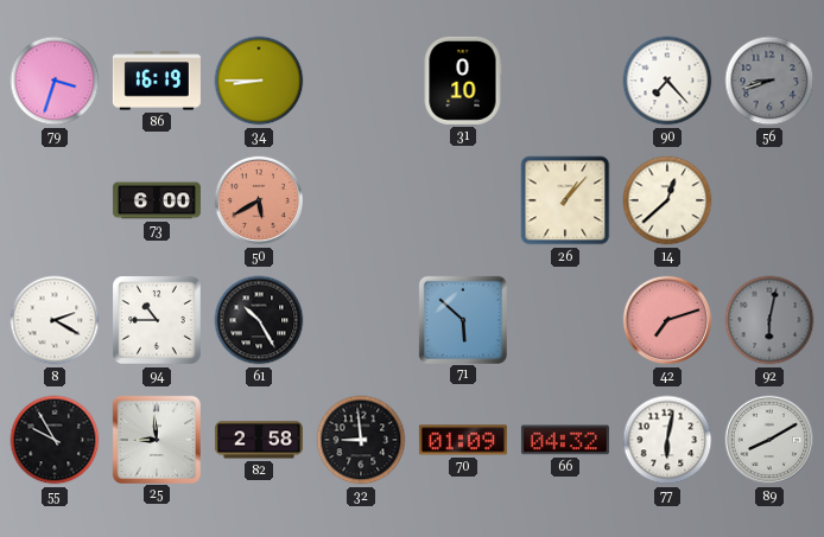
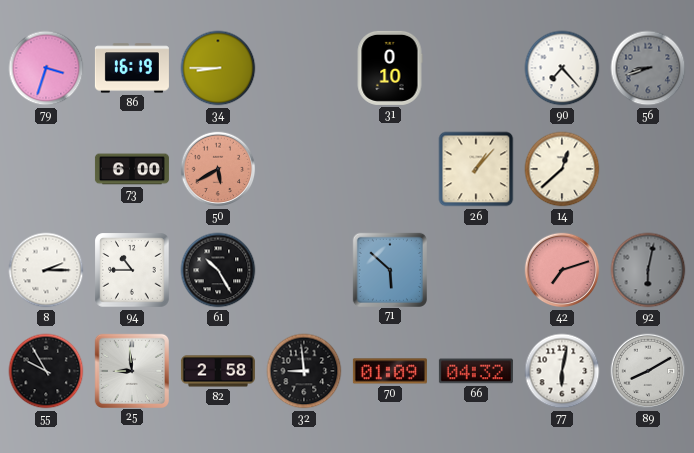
8: 2:20 -> 2:15
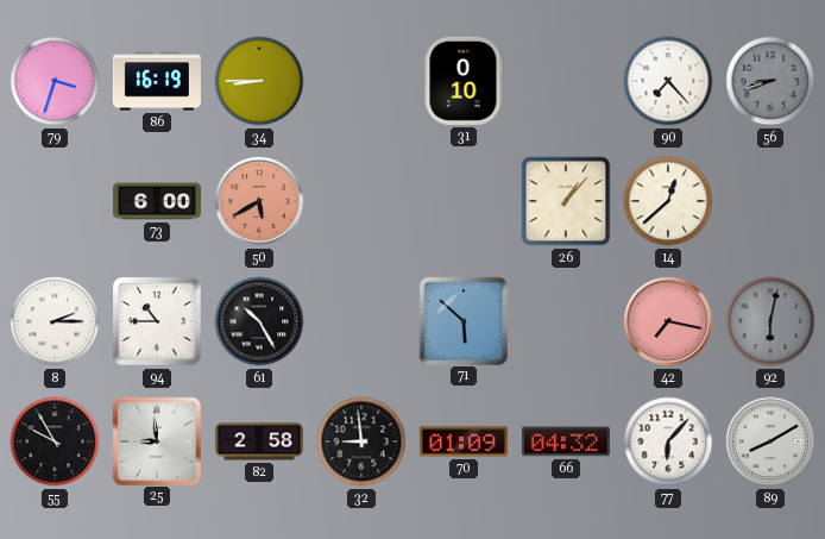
42: 7:12 -> 7:17
77: 6:02 -> 6:07
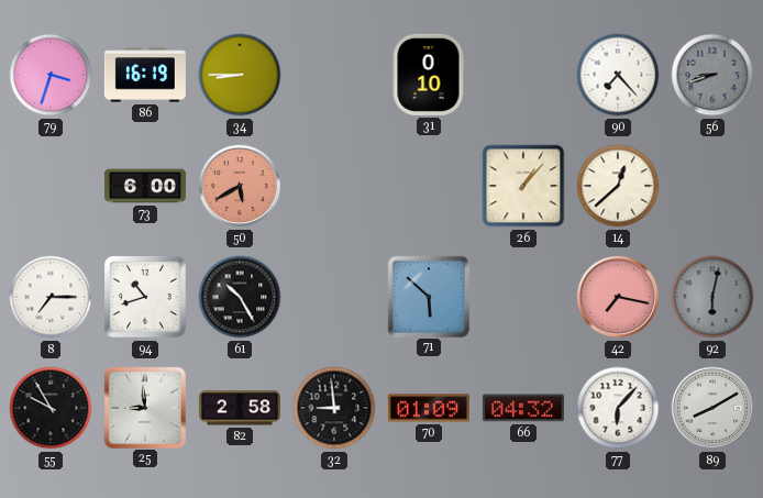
8: 2:15 -> 7:15
94: 10:45 -> 10:42
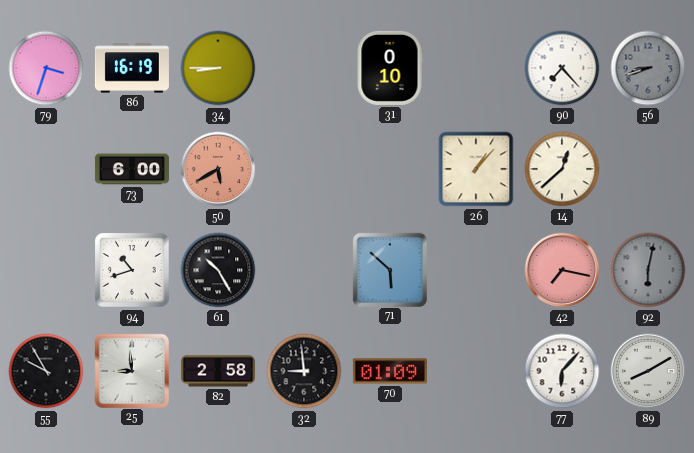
8: 7:15 -> none
66: 04:32 -> none
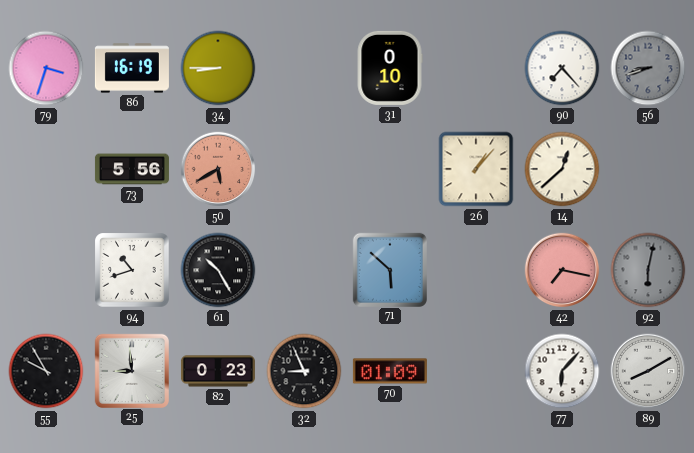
73: 6:00 -> 5:56
82: 2:58 -> 0:23
32: 8:59 -> 8:56
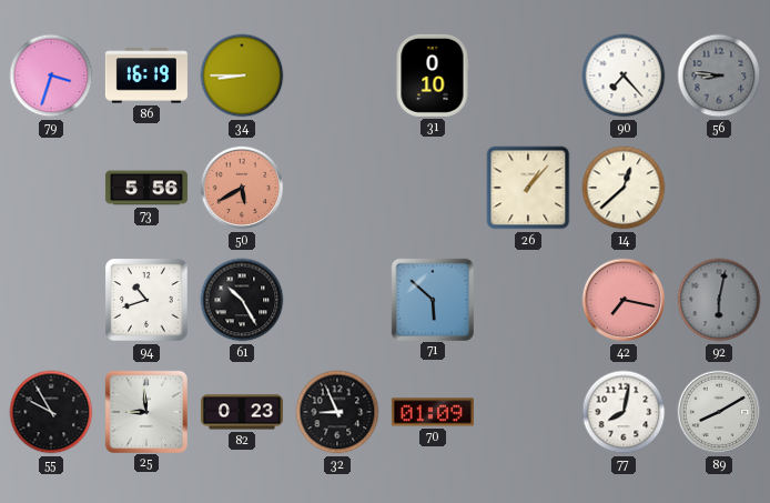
56: 8:42 -> 8:46
77: 6:07 -> 8:02
